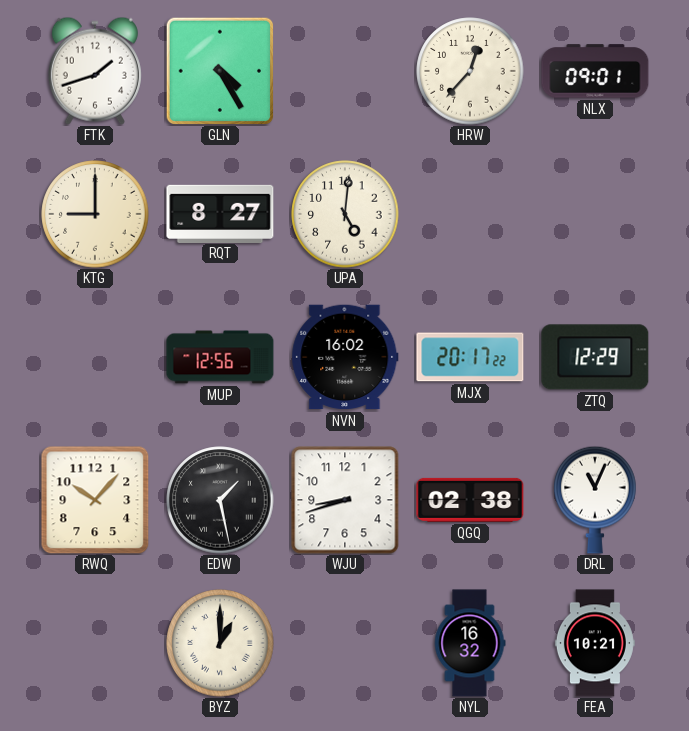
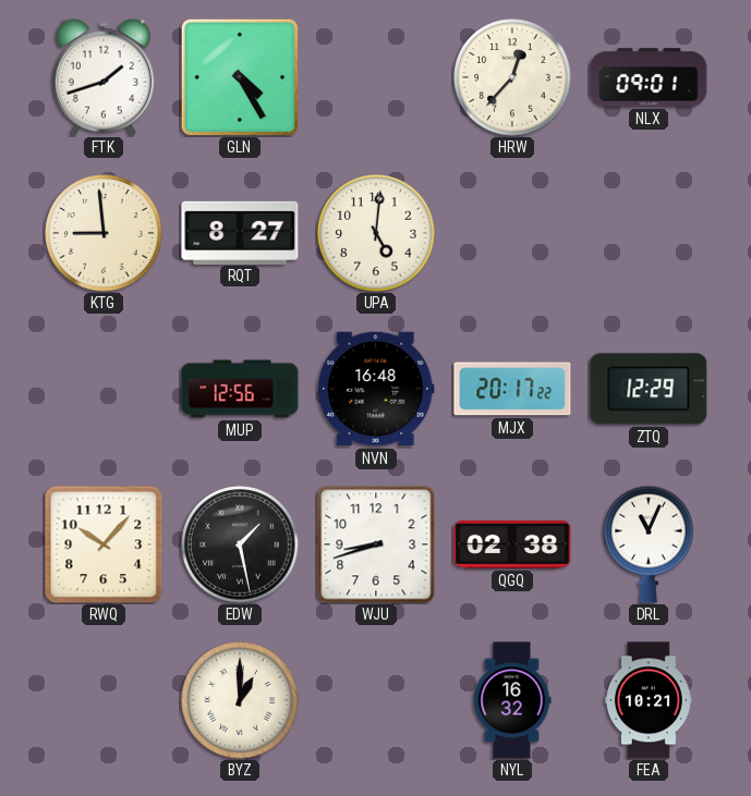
KTG: 9:00 -> 8:59
NVN: 16:02 -> 16:48
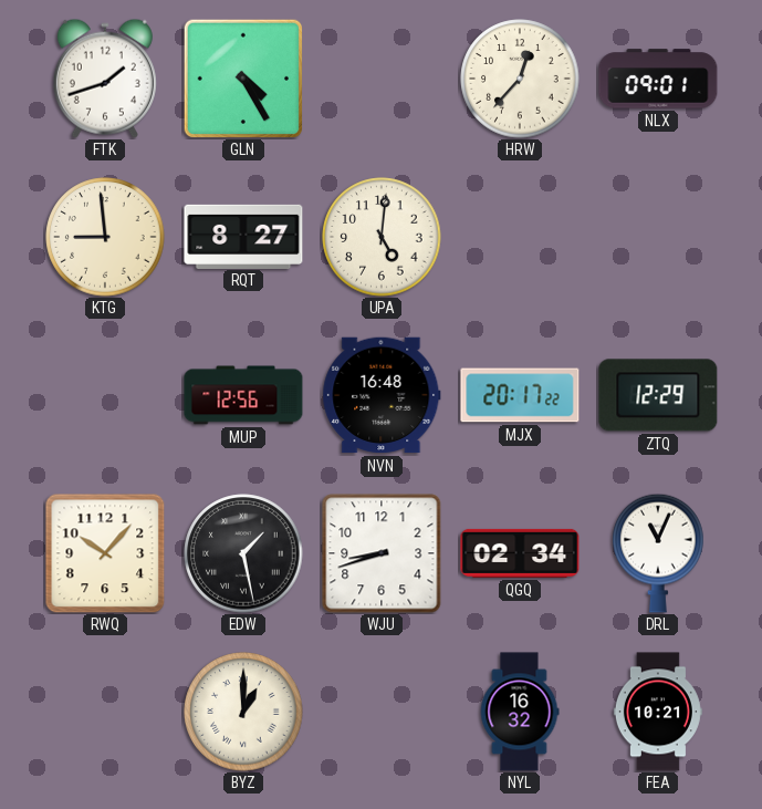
QGQ: 02:38 -> 02:34
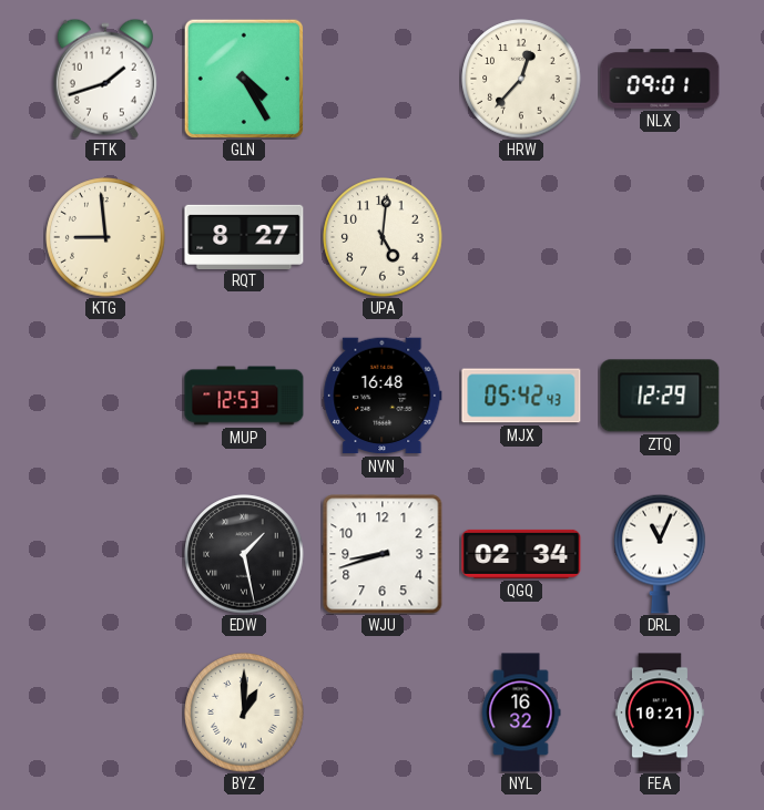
MUP: 12:56 -> 12:53
MJX: 20:17 -> 05:42
RWQ: 10:07 -> none
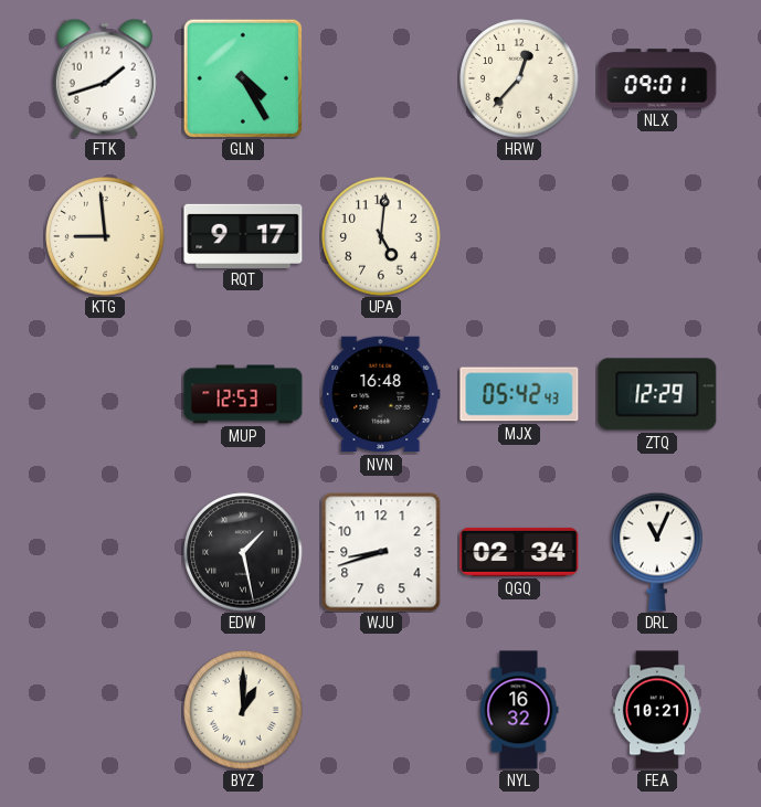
RQT: 8:27 -> 9:17
